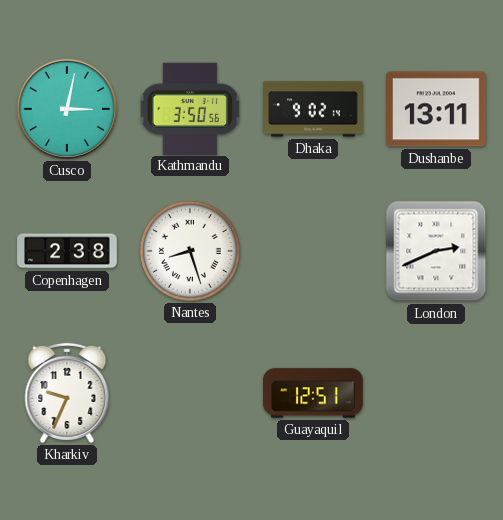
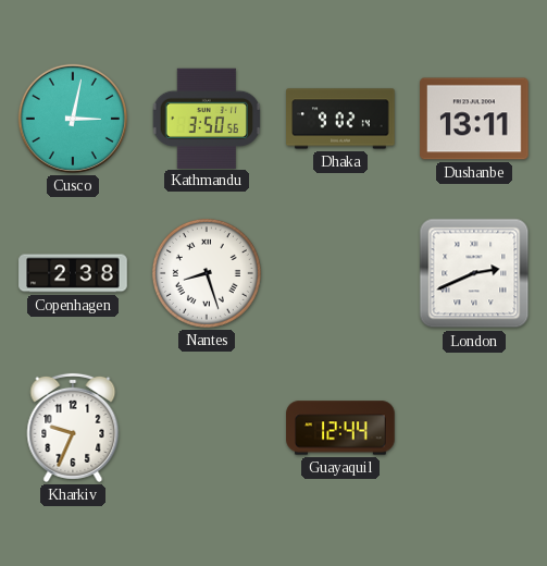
Guayaquil: 12:51 -> 12:44
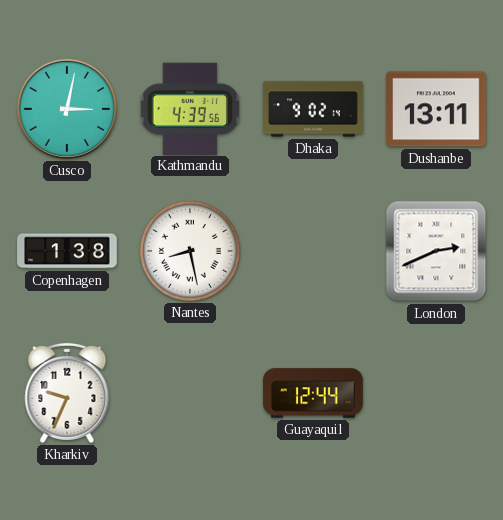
Kathmandu: 3:50 -> 4:39
Copenhagen: 2:38 -> 1:38
Nantes: 8:27 -> 8:28
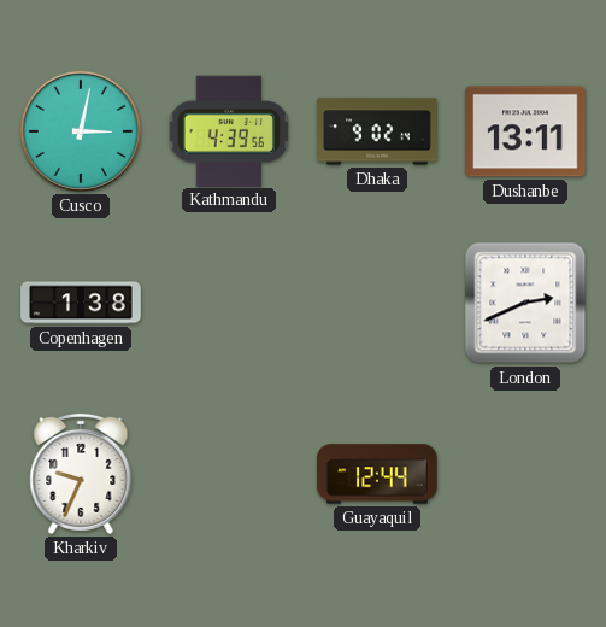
Nantes: 8:28 -> none
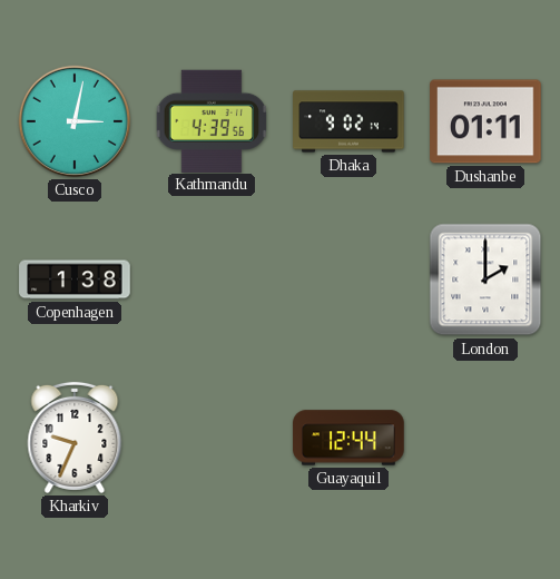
Dushanbe: 13:11 -> 01:11
London: 2:41 -> 2:00
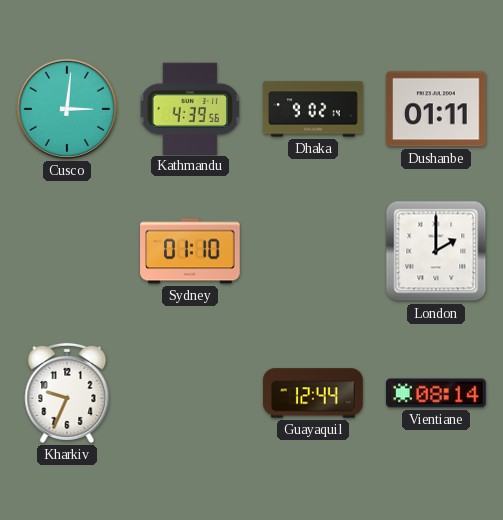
Cusco: 3:02 -> 3:01
Copenhagen: 1:38 -> none
Sydney: none -> 01:10
Vientiane: none -> 08:14
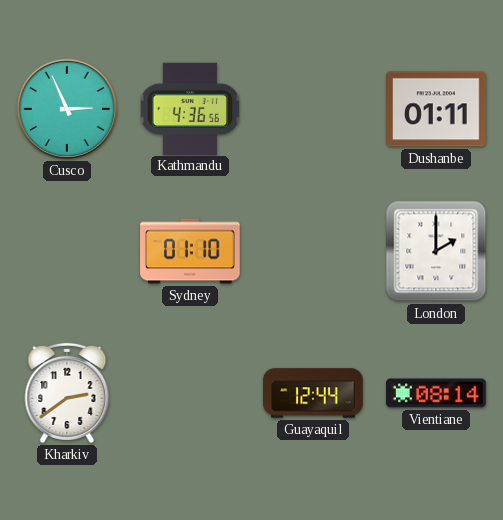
Cusco: 3:01 -> 2:56
Kathmandu: 4:39 -> 4:36
Dhaka: 9:02 -> none
Kharkiv: 9:34 -> 2:39
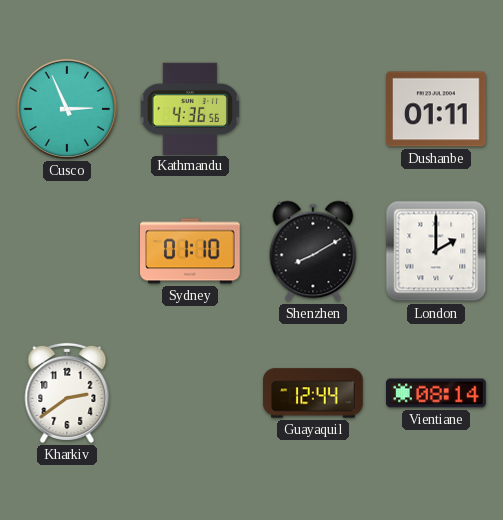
Shenzhen: none -> 8:10
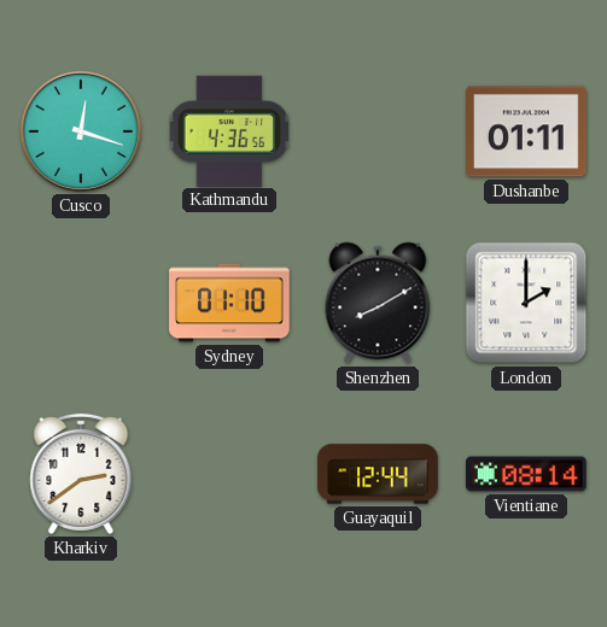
Cusco: 2:56 -> 12:18
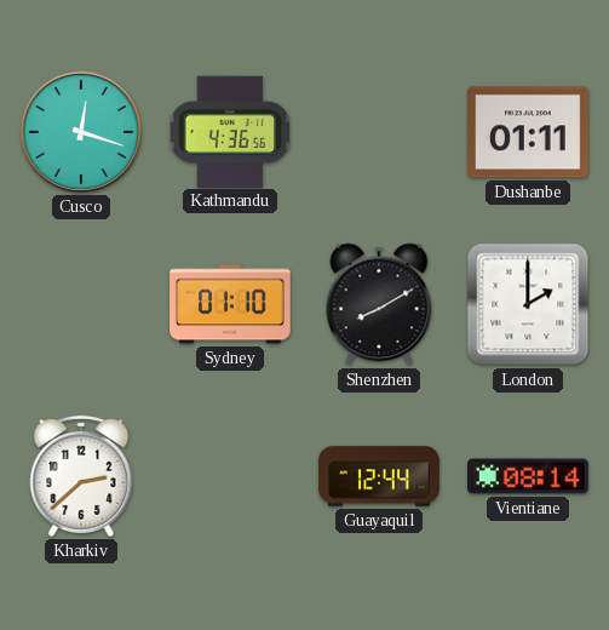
Kharkiv: 2:39 -> 2:38
